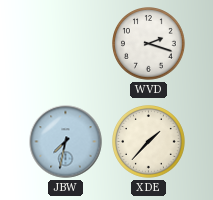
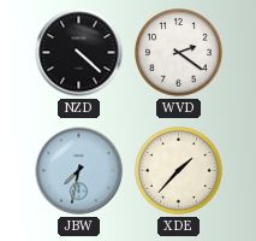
NZD: none -> 4:22
WVD: 2:18 -> 2:21
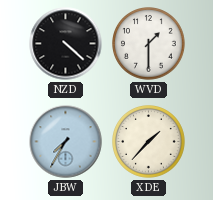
WVD: 2:21 -> 1:30
JBW: 7:32 -> 7:35
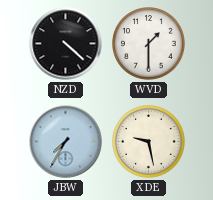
XDE: 1:37 -> 9:28
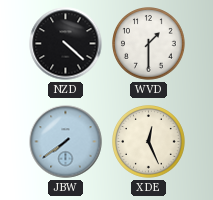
JBW: 7:35 -> 7:39
XDE: 9:28 -> 12:26
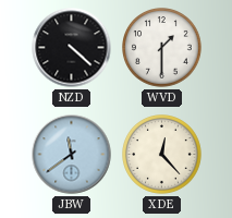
JBW: 7:39 -> 11:39
XDE: 12:26 -> 12:23
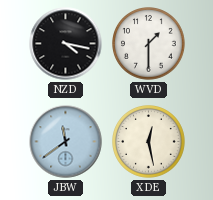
NZD: 4:22 -> 4:17
XDE: 12:23 -> 12:28
